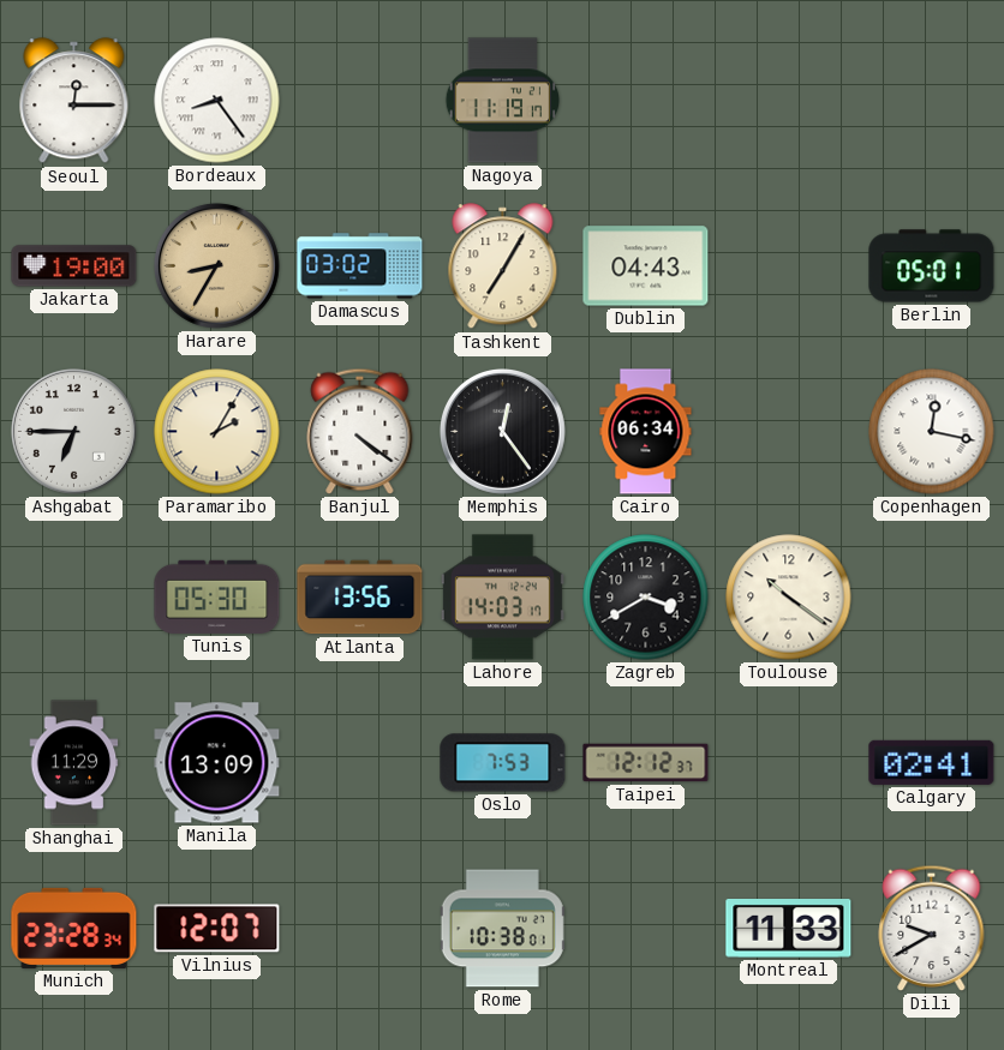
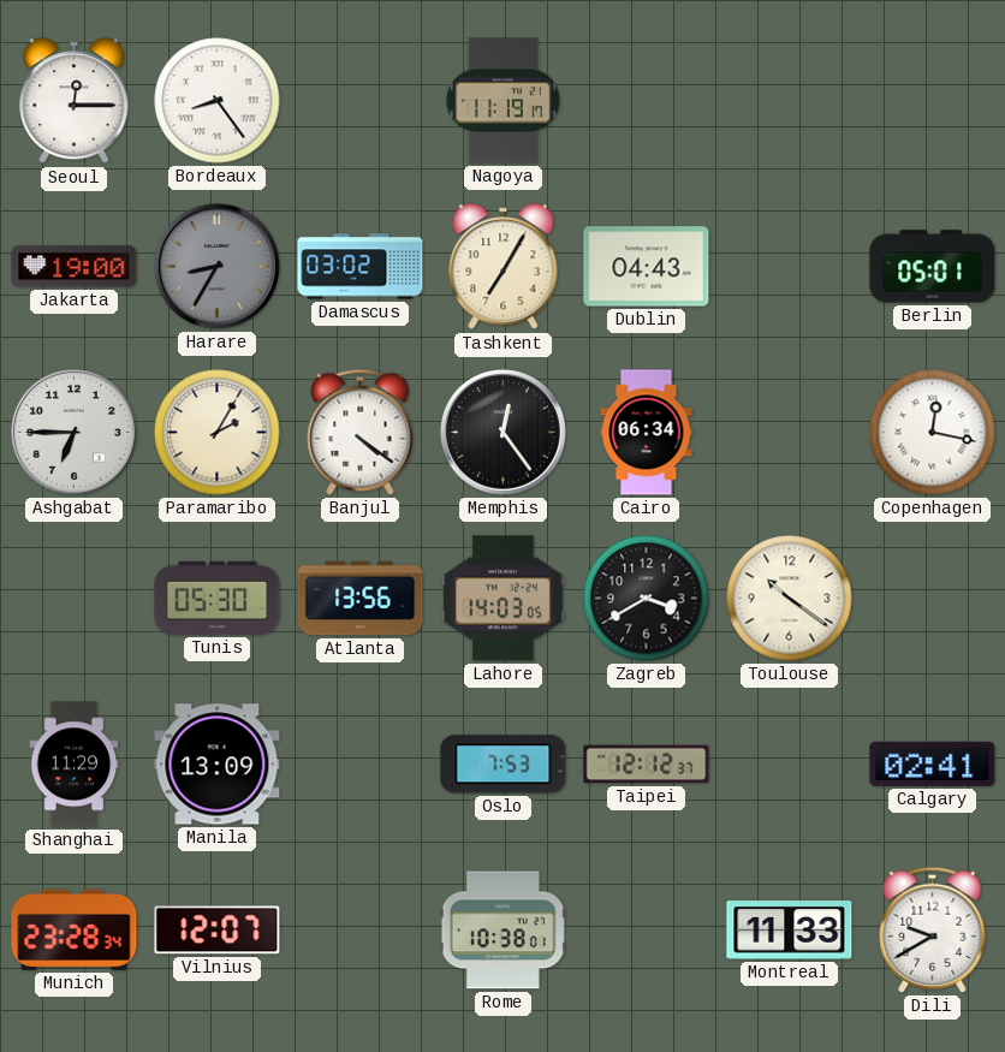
Harare dial: champagne -> grey
Lahore: 14:03:17 -> 14:03:05
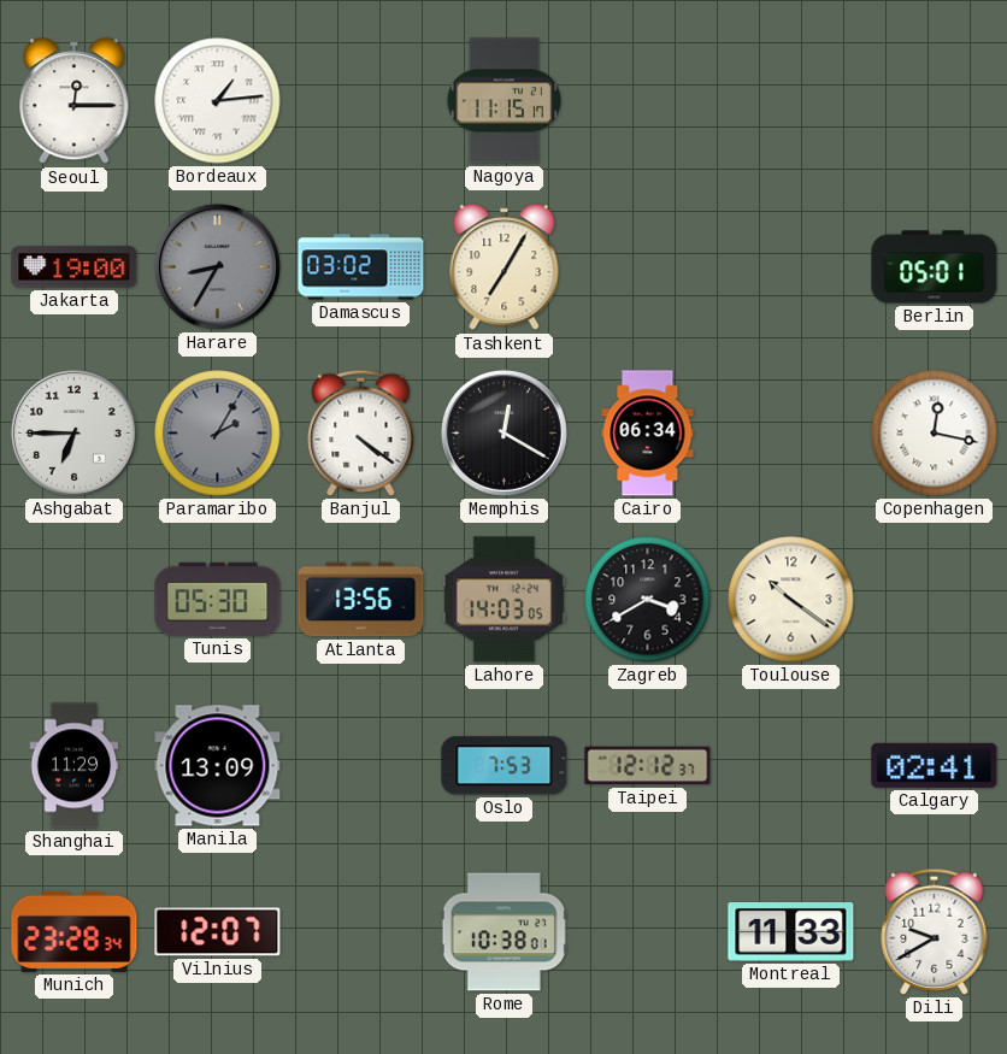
Bordeaux: 8:24 -> 1:14
Nagoya: 11:19 -> 11:15
Dublin: 04:43 -> none
Paramaribo dial: cream -> grey
Memphis: 12:24 -> 12:20
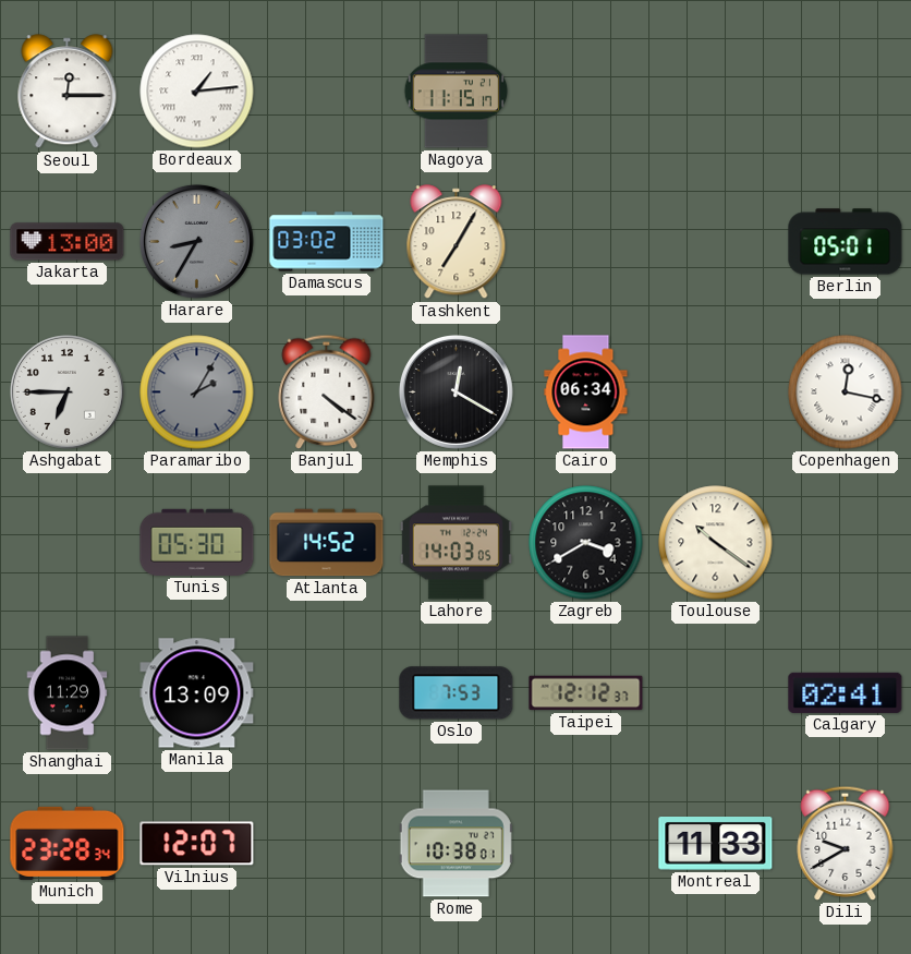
Jakarta: 19:00 -> 13:00
Atlanta: 13:56 -> 14:52
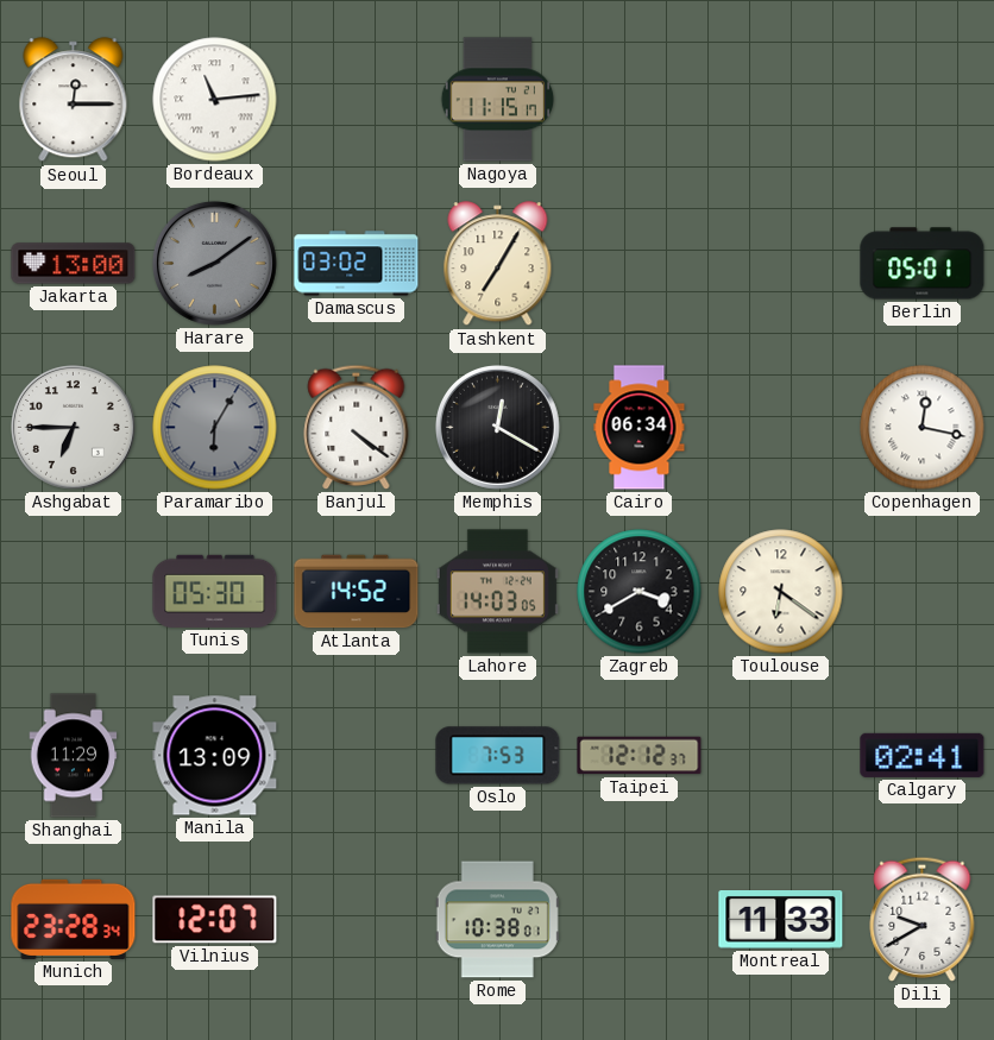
Bordeaux: 1:14 -> 11:14
Harare: 8:35 -> 8:09
Paramaribo: 2:05 -> 6:05
Toulouse: 10:21 -> 6:21
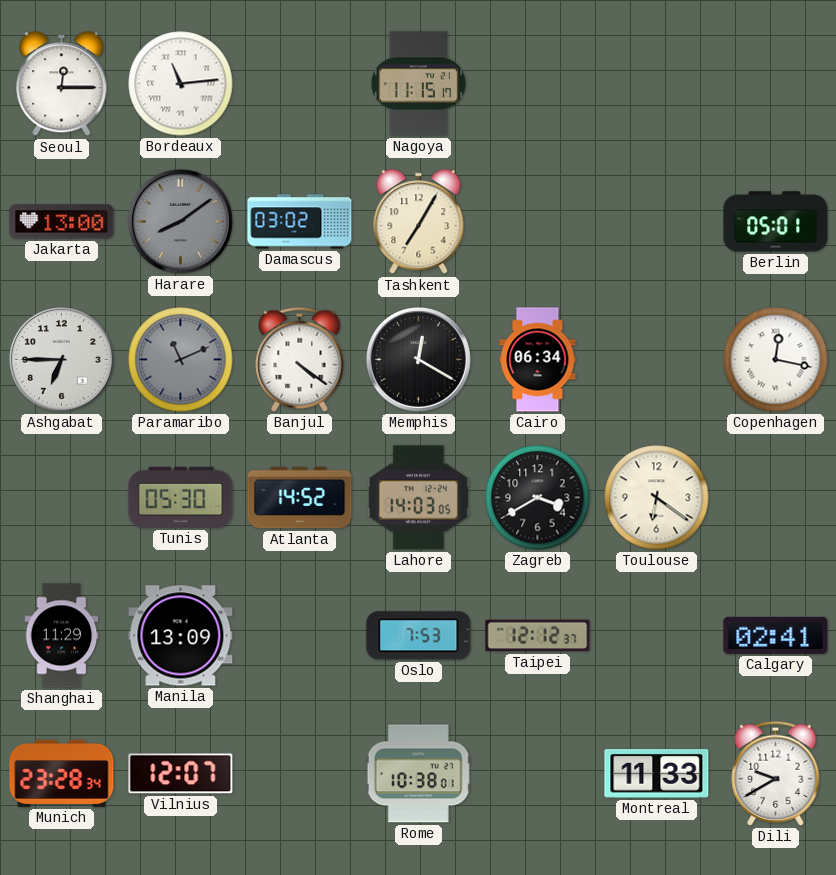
Paramaribo: 6:05 -> 11:11
